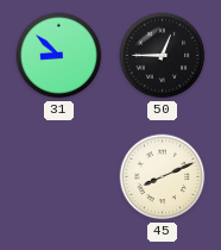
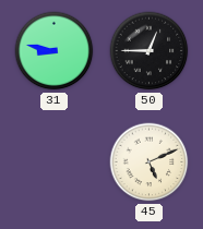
31: 8:52 -> 8:47
45: 8:11 -> 5:11
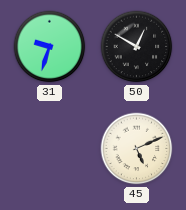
31: 8:47 -> 9:33
50: 12:45 -> 12:50
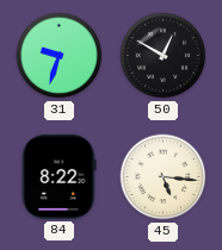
84: none -> 8:22
45: 5:11 -> 5:16
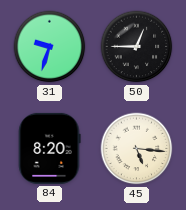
50: 12:50 -> 12:45
84: 8:22 -> 8:20
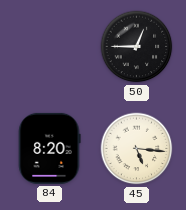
31: 9:33 -> none
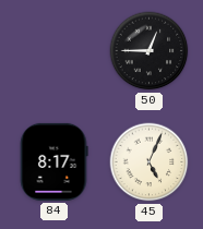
84: 8:20 -> 8:17
45: 5:16 -> 5:04
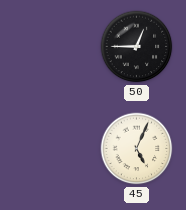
84: 8:17 -> none
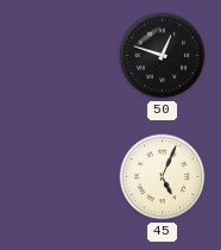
50: 12:45 -> 12:48
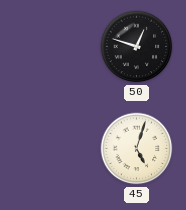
45: 5:04 -> 5:03
